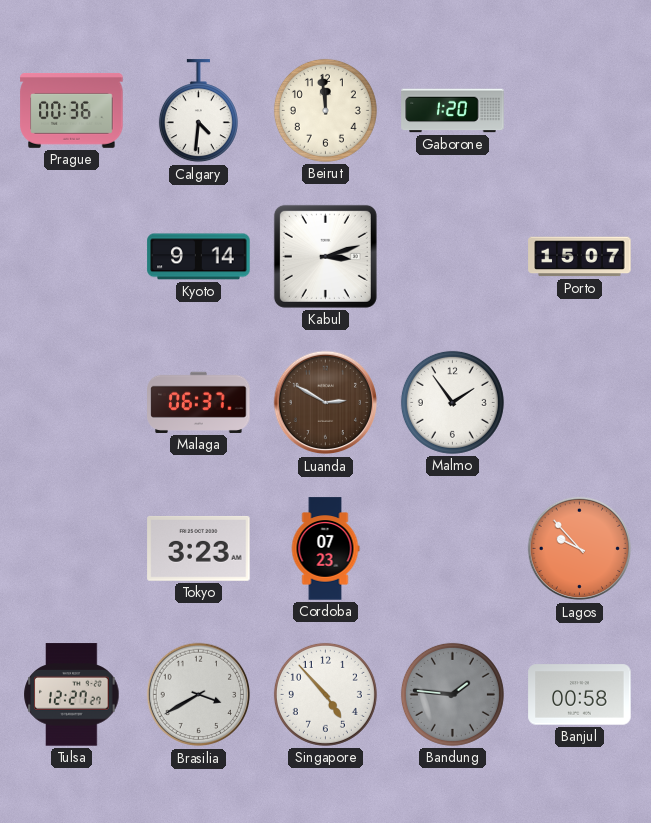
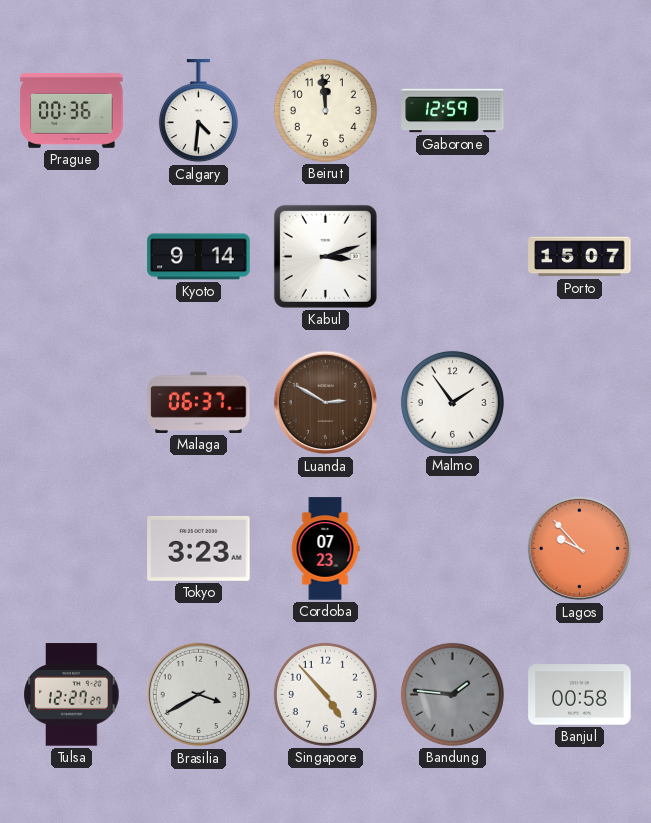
Gaborone: 1:20 -> 12:59
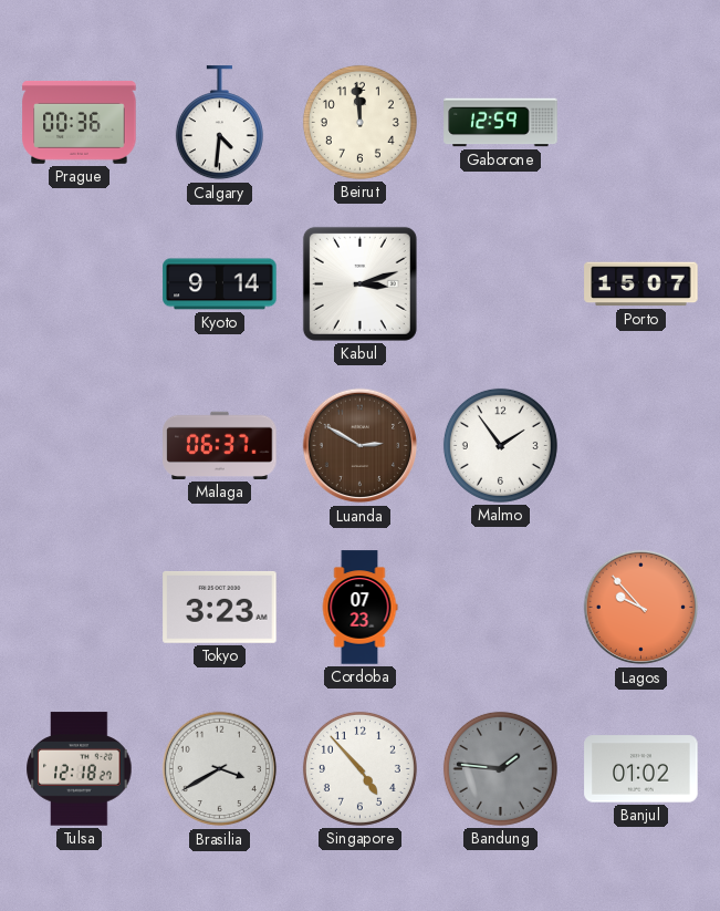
Tulsa: 12:27 -> 12:18
Banjul: 00:58 -> 01:02
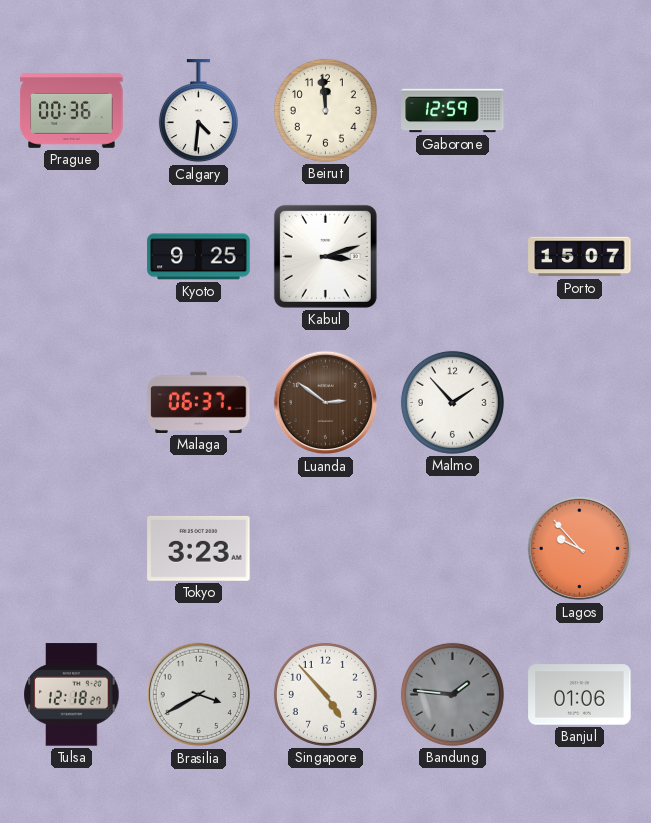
Kyoto: 9:14 -> 9:25
Luanda: 2:50 -> 2:51
Malmo: 1:54 -> 1:53
Cordoba: 07:23 -> none
Banjul: 01:02 -> 01:06
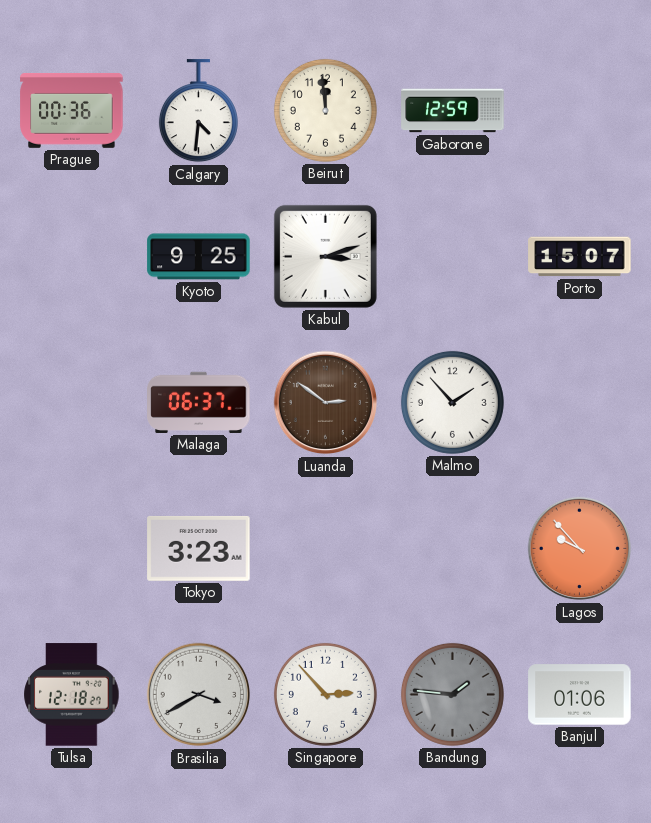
Singapore: 4:53 -> 2:53
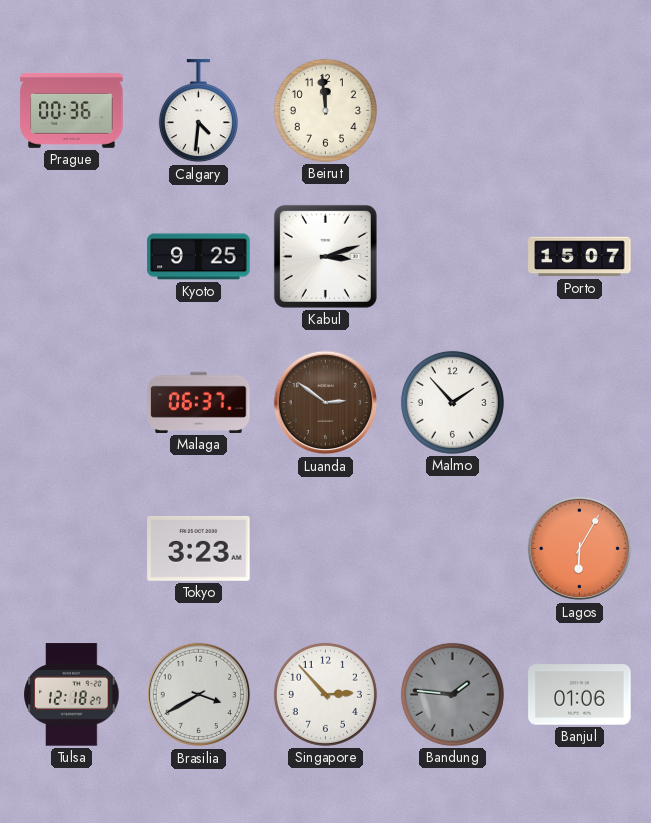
Gaborone: 12:59 -> none
Lagos: 9:53 -> 6:05
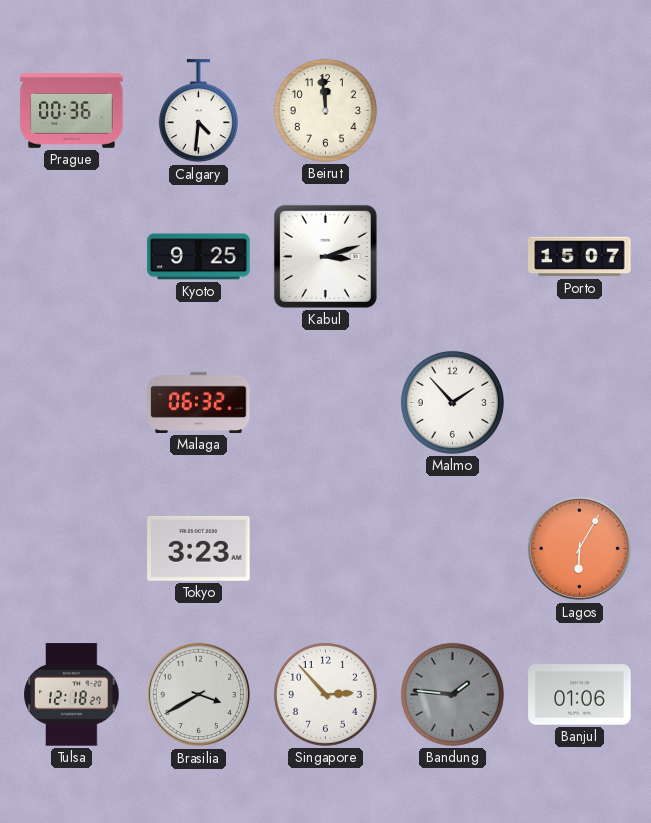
Malaga: 06:37 -> 06:32
Luanda: 2:51 -> none
